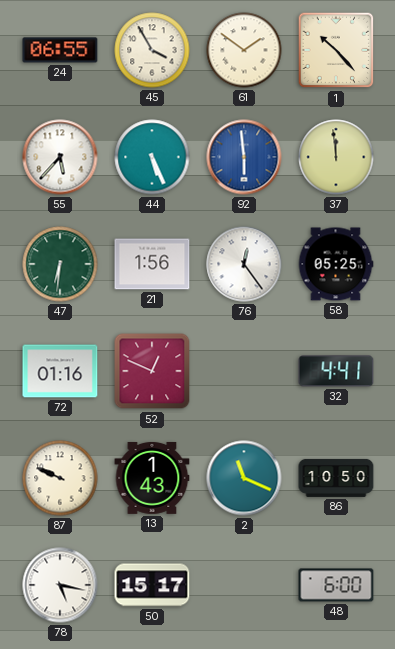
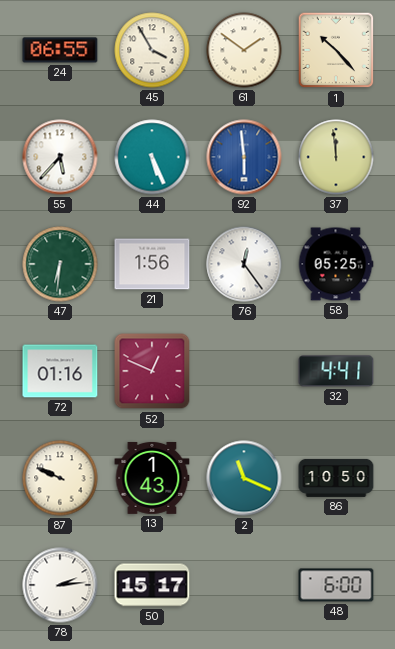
78: 5:17 -> 2:14
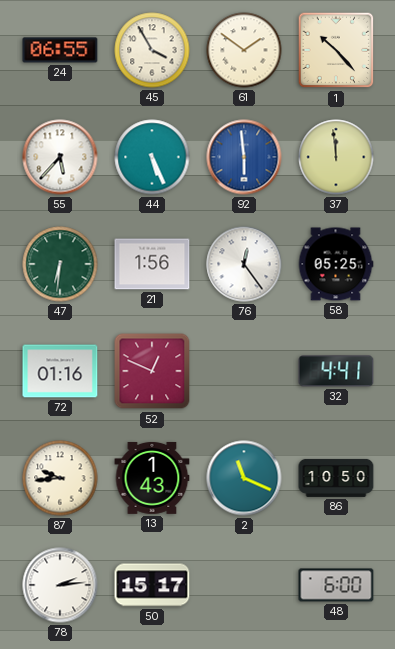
87: 9:49 -> 9:44
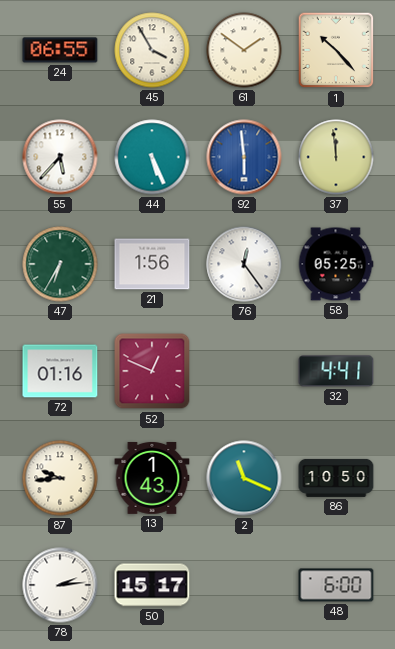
47: 6:31 -> 6:35
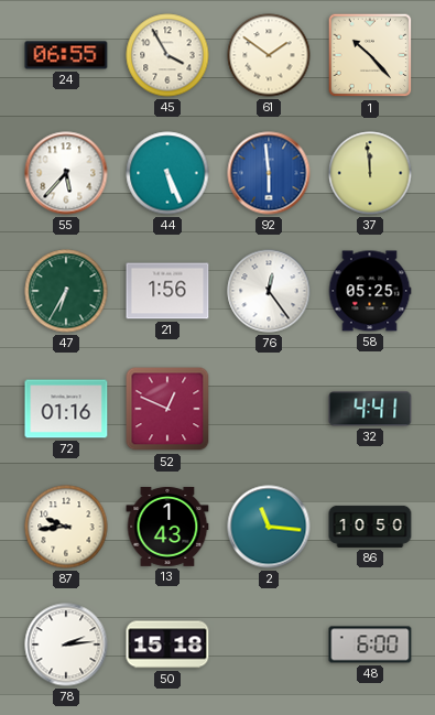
2: 11:19 -> 11:16
50: 15:17 -> 15:18
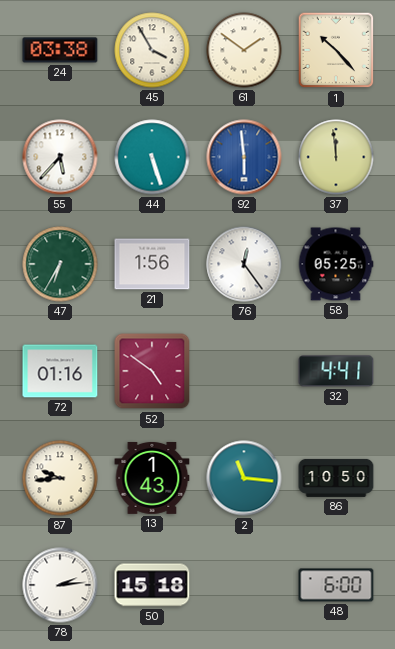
24: 06:55 -> 03:38
44: 5:26 -> 5:27
52: 12:49 -> 4:51
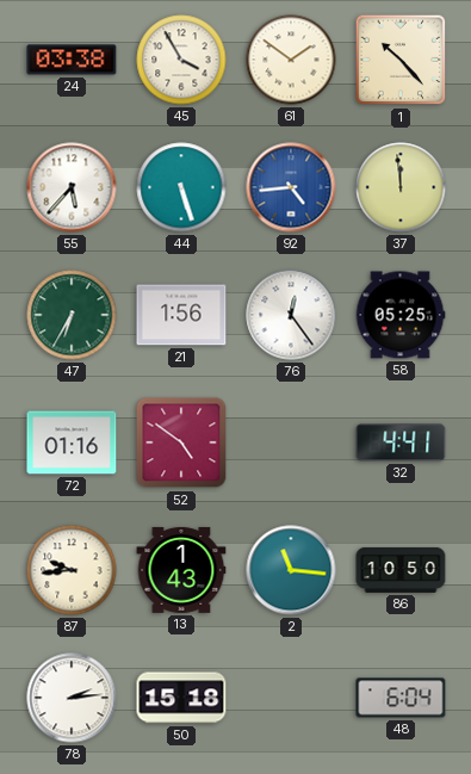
92: 5:59 -> 4:44
48: 6:00 -> 6:04
